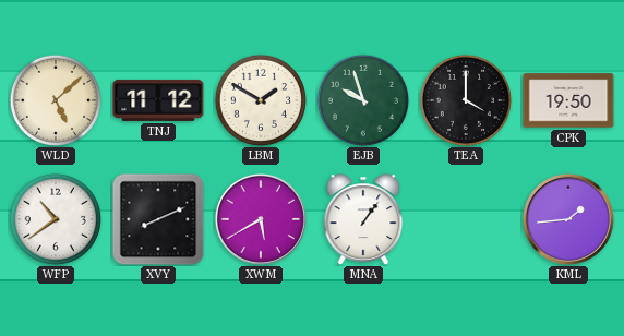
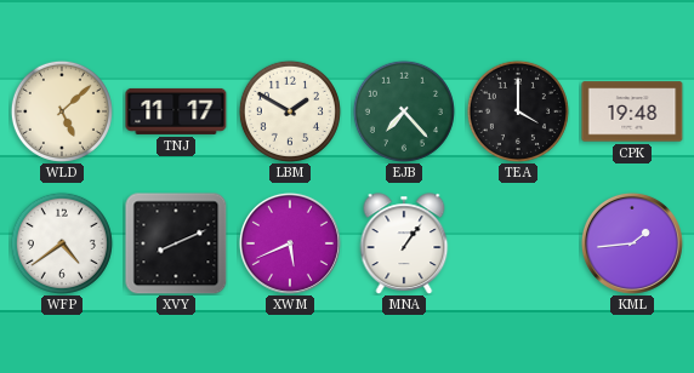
TNJ: 11:12 -> 11:17
EJB: 9:57 -> 7:23
CPK: 19:50 -> 19:48
WFP: 10:39 -> 4:39
XWM: 5:40 -> 5:41
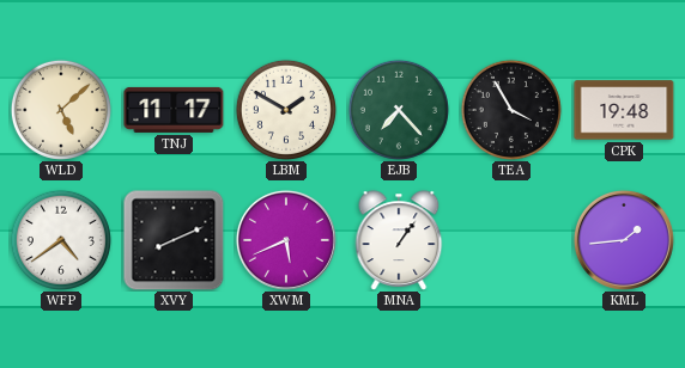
TEA: 4:00 -> 3:55
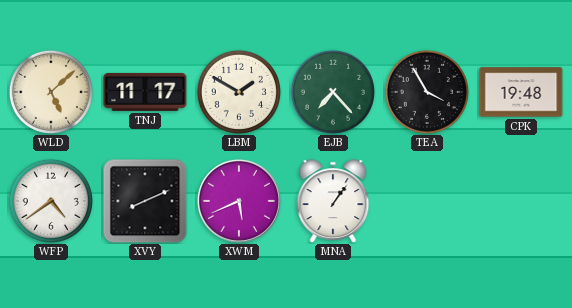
KML: 1:44 -> none
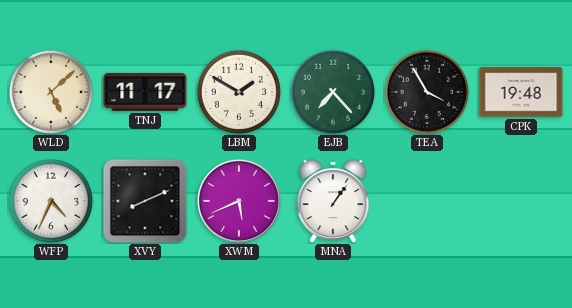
WFP: 4:39 -> 4:34
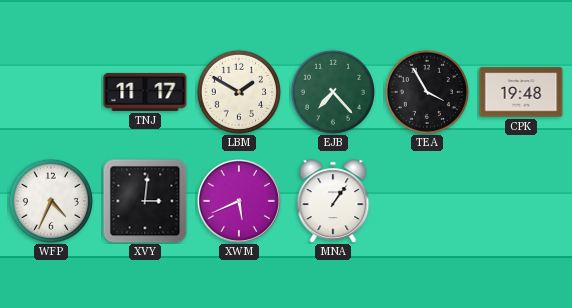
WLD: 5:08 -> none
XVY: 8:11 -> 3:01
